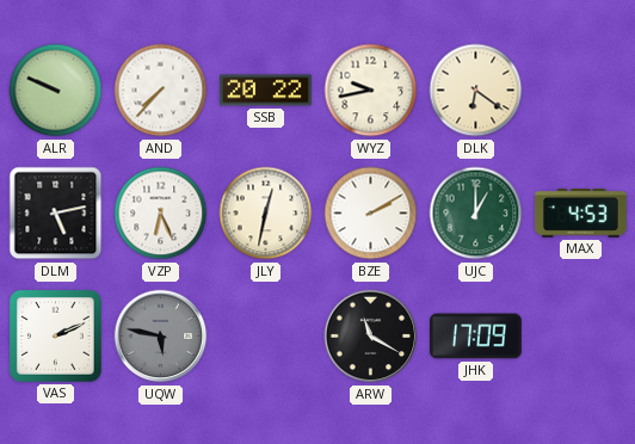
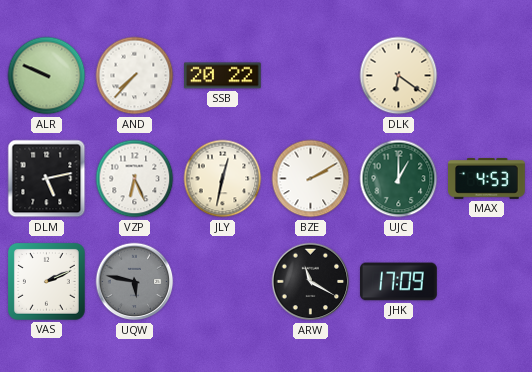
WYZ: 9:43 -> none
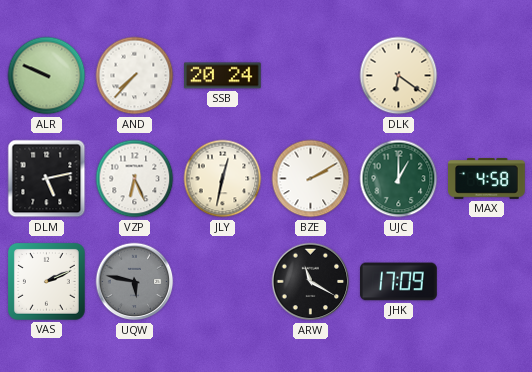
SSB: 20:22 -> 20:24
MAX: 4:53 -> 4:58
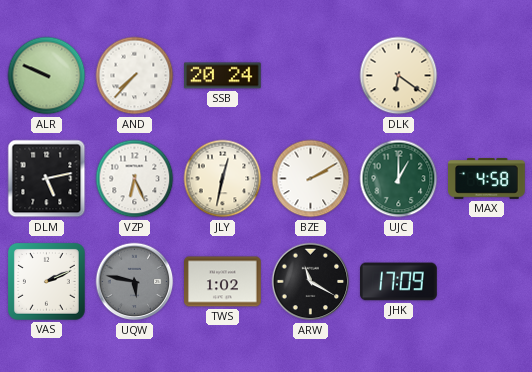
TWS: none -> 1:02
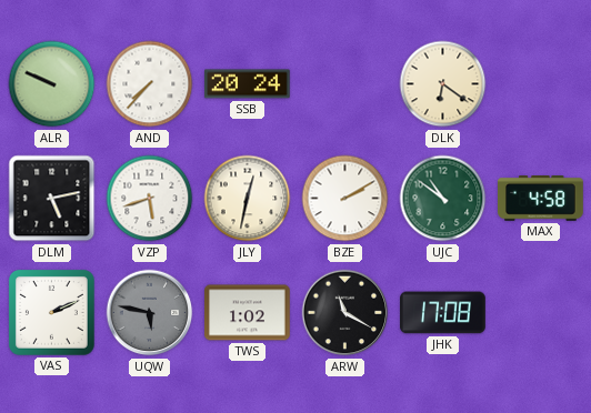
VZP: 6:26 -> 5:42
UJC: 1:00 -> 10:51
JHK: 17:09 -> 17:08
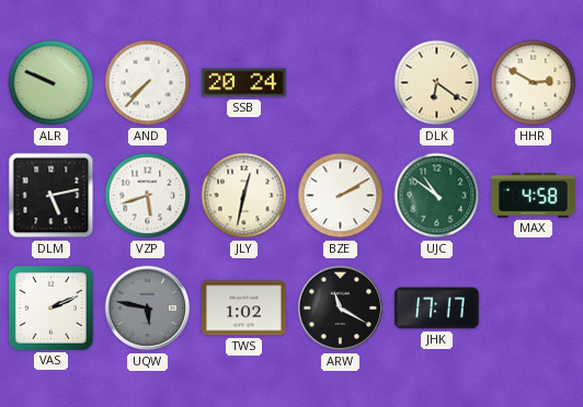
HHR: none -> 2:50
JHK: 17:08 -> 17:17
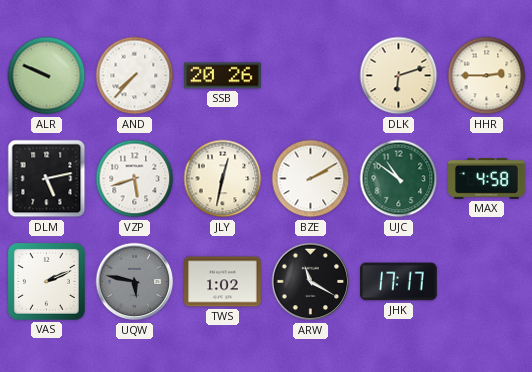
SSB: 20:24 -> 20:26
DLK: 6:21 -> 6:12
HHR: 2:50 -> 2:45
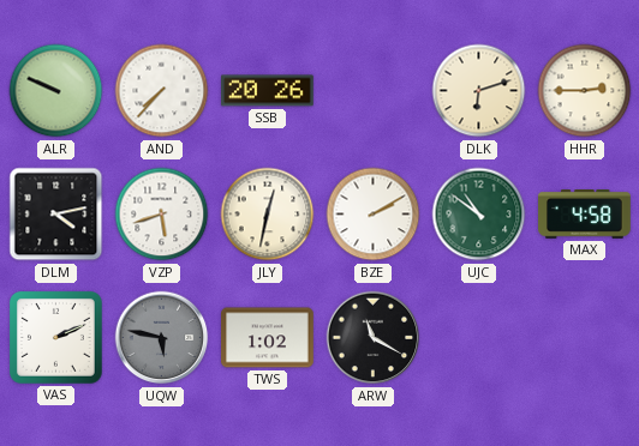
DLM: 5:13 -> 4:13
JHK: 17:17 -> none
